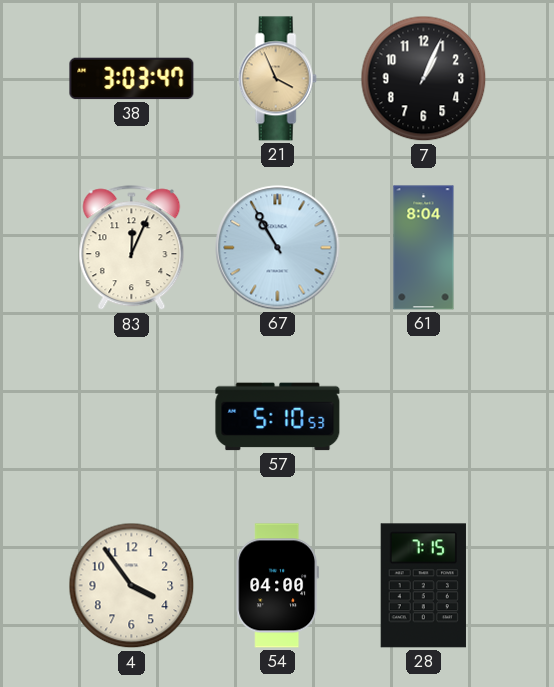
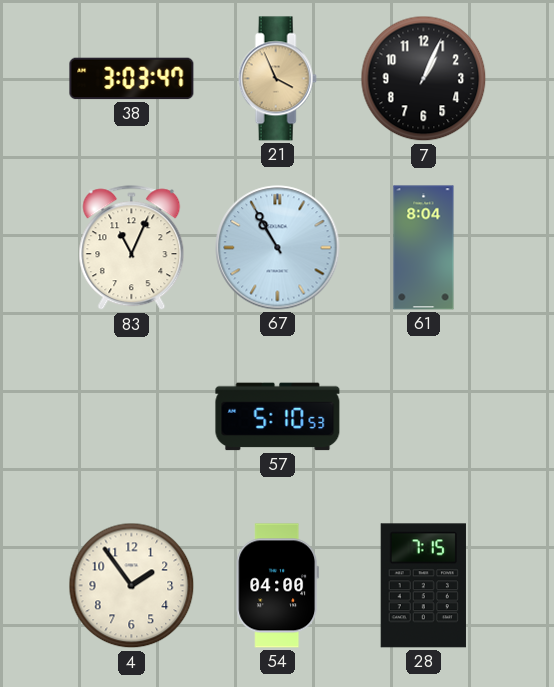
83: 12:04 -> 11:04
4: 3:54 -> 1:54
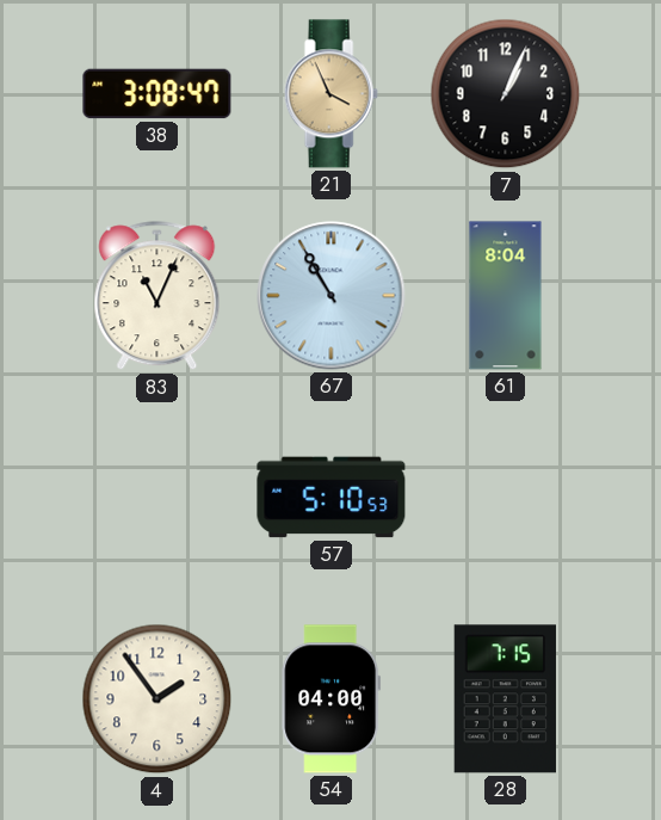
38: 3:03 -> 3:08
